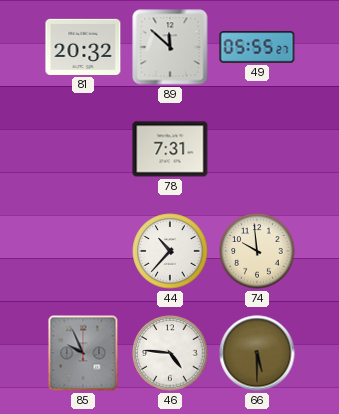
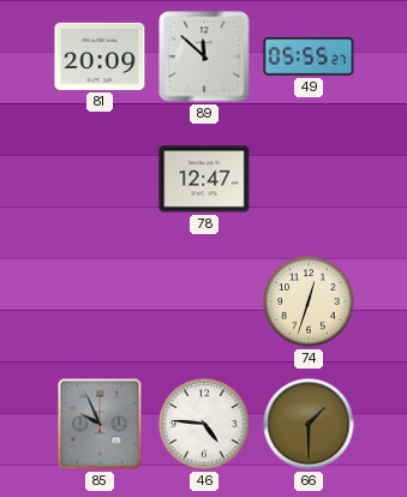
81: 20:32 -> 20:09
78: 7:31 -> 12:47
44: 10:37 -> none
74: 9:59 -> 12:33
66: 5:30 -> 1:30
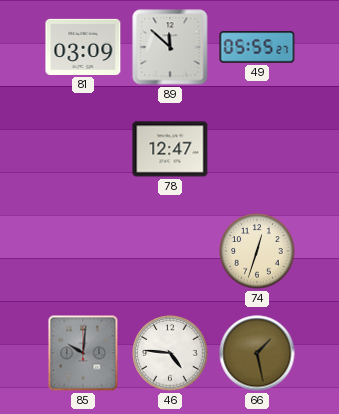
81: 20:09 -> 03:09
85: 9:56 -> 10:01
66: 1:30 -> 1:28
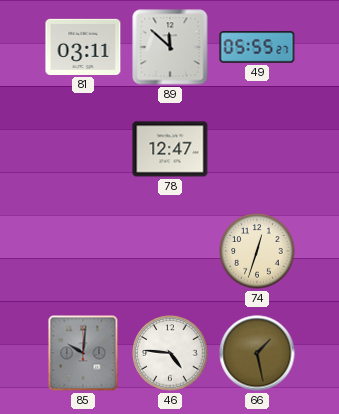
81: 03:09 -> 03:11
